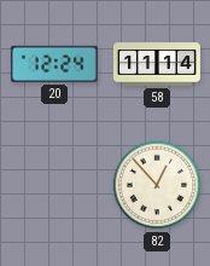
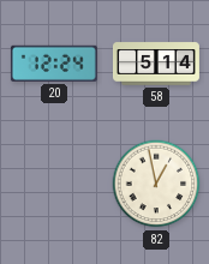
58: 11:14 -> 5:14
82: 12:53 -> 12:58
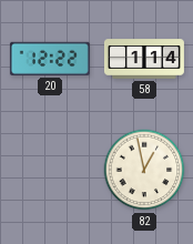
20: 12:24 -> 12:22
58: 5:14 -> 1:14
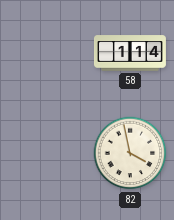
20: 12:22 -> none
82: 12:58 -> 3:58
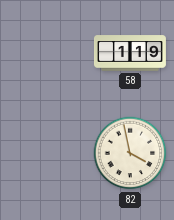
58: 1:14 -> 1:19
